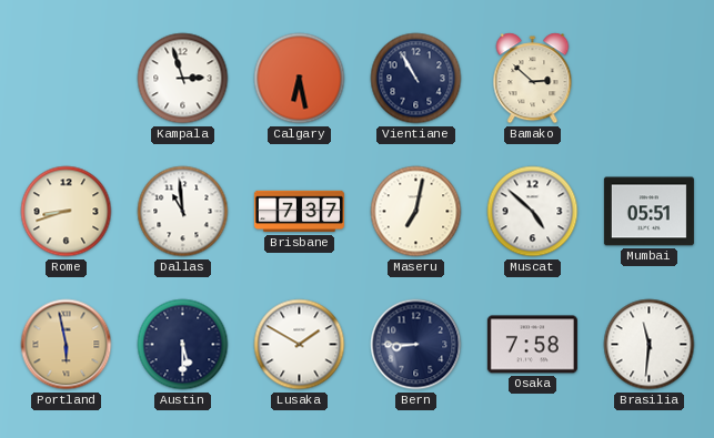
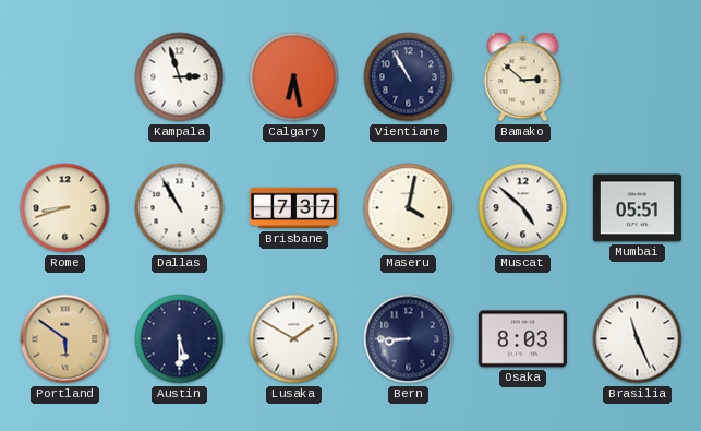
Dallas: 10:59 -> 10:55
Maseru: 7:02 -> 4:02
Portland: 5:58 -> 5:51
Osaka: 7:58 -> 8:03
Brasilia: 11:31 -> 11:26
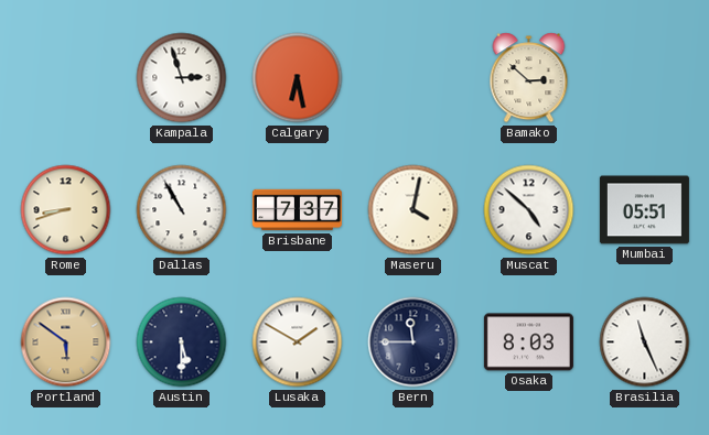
Vientiane: 10:55 -> none
Bern: 8:45 -> 11:45
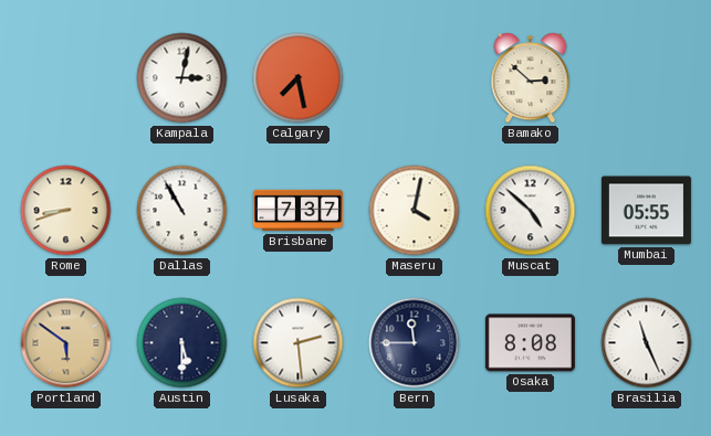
Kampala: 2:57 -> 3:02
Calgary: 6:28 -> 7:28
Mumbai: 05:51 -> 05:55
Lusaka: 1:50 -> 2:29
Osaka: 8:03 -> 8:08
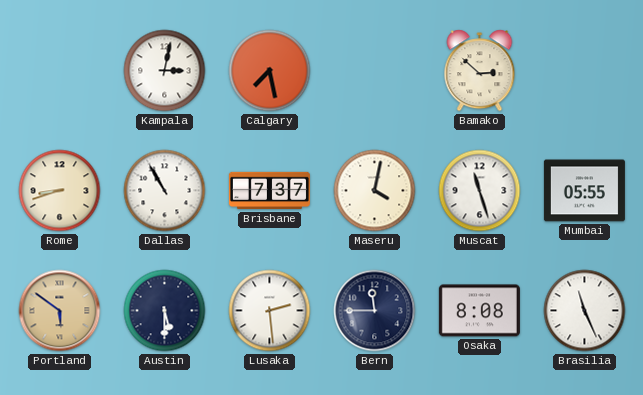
Muscat: 4:52 -> 11:27
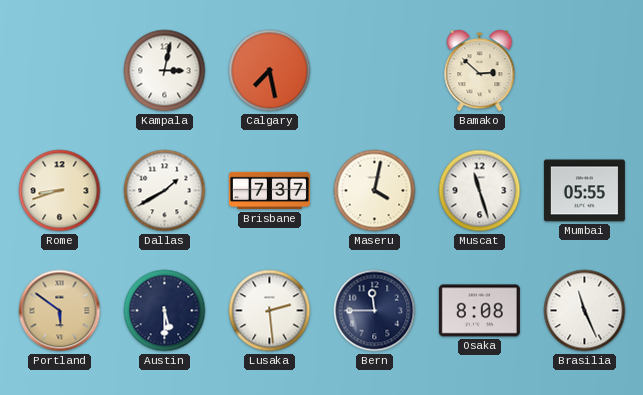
Dallas: 10:55 -> 1:40
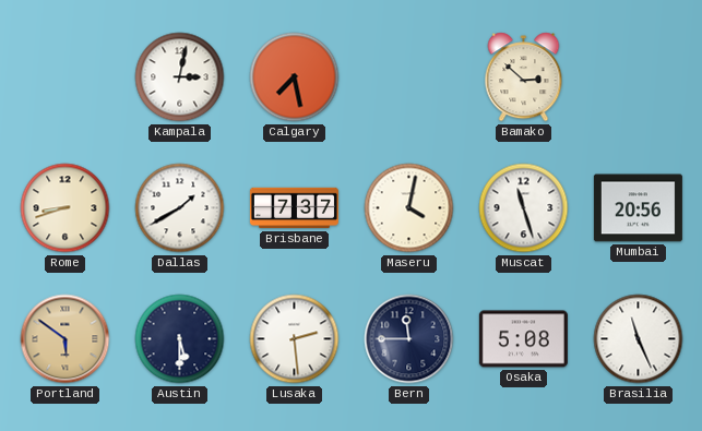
Mumbai: 05:55 -> 20:56
Osaka: 8:08 -> 5:08
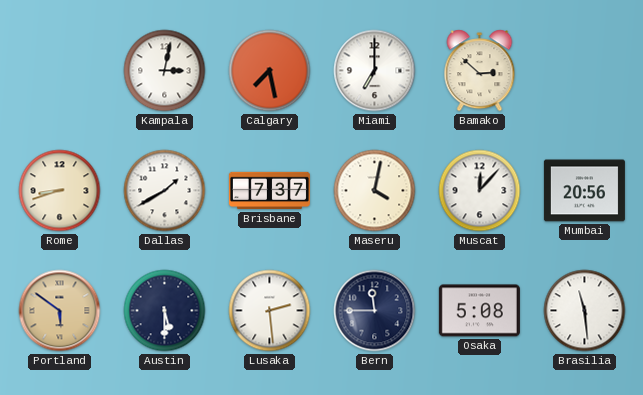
Miami: none -> 7:00
Muscat: 11:27 -> 12:07
Brasilia: 11:26 -> 11:29
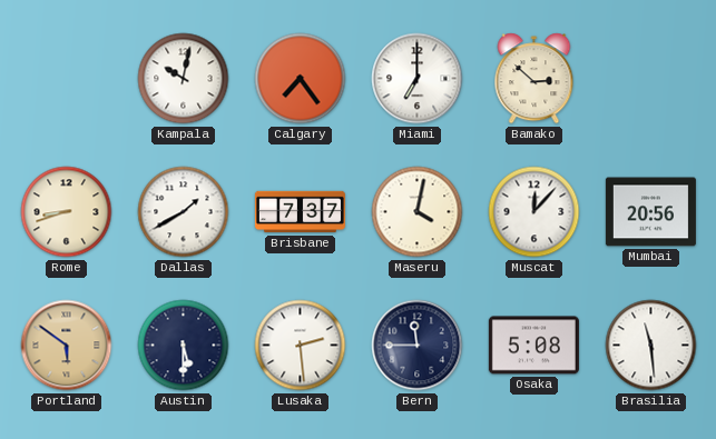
Kampala: 3:02 -> 10:02
Calgary: 7:28 -> 7:24
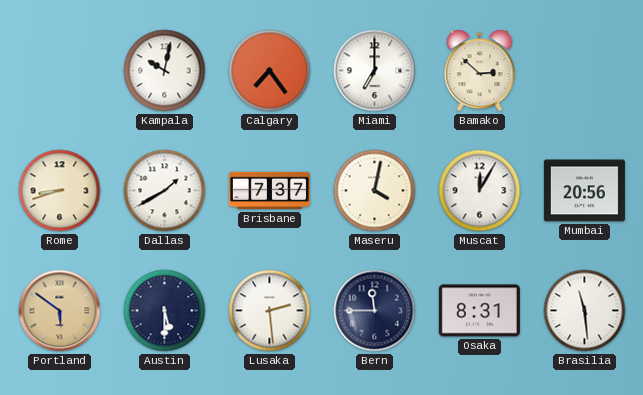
Muscat: 12:07 -> 12:05
Osaka: 5:08 -> 8:31
